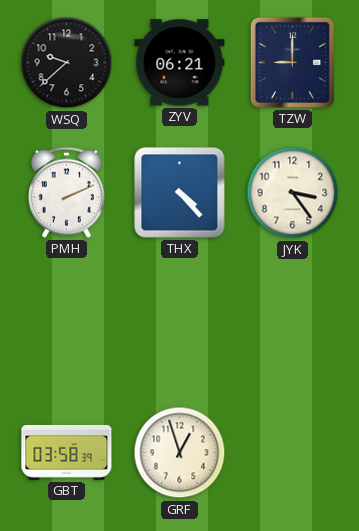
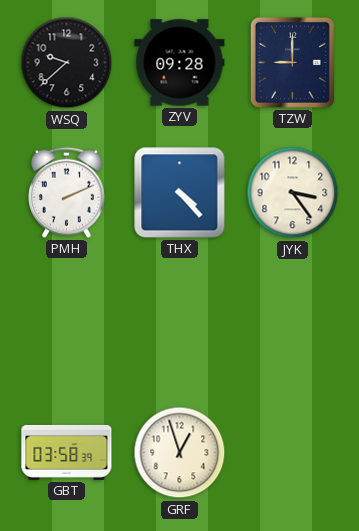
ZYV: 06:21 -> 09:28
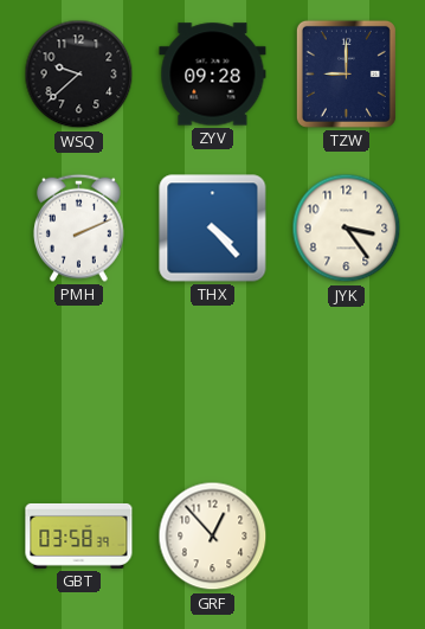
GRF: 12:57 -> 12:53
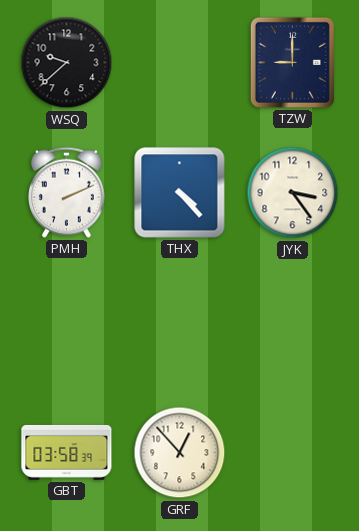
ZYV: 09:28 -> none
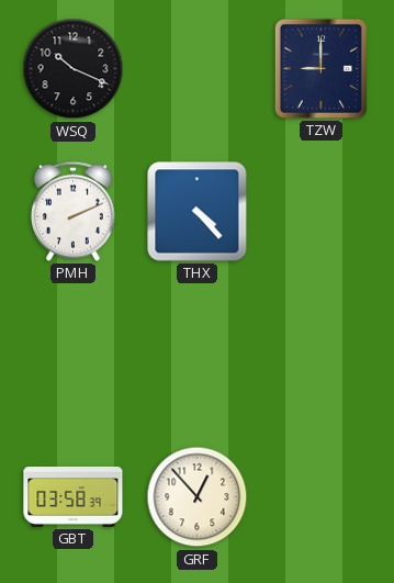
WSQ: 9:38 -> 10:19
JYK: 3:24 -> none
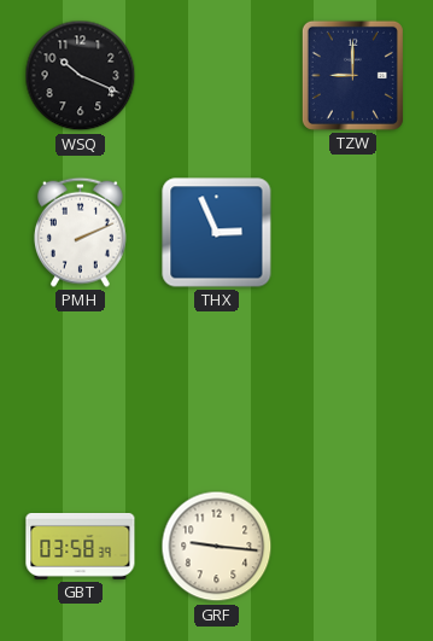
THX: 4:23 -> 2:56
GRF: 12:53 -> 9:16
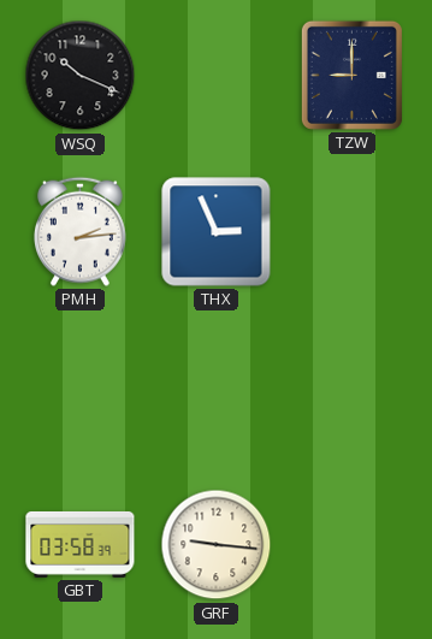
PMH: 2:11 -> 2:14
